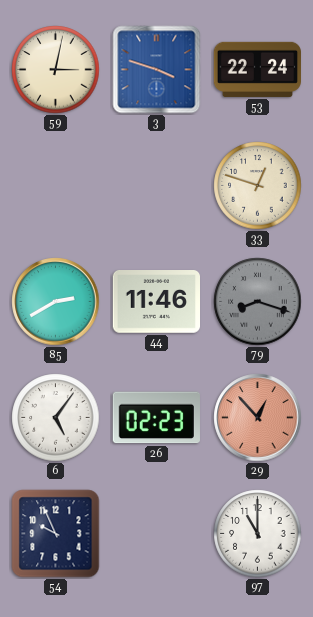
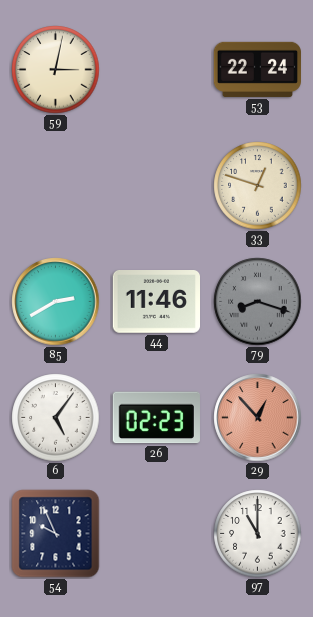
3: 3:48 -> none
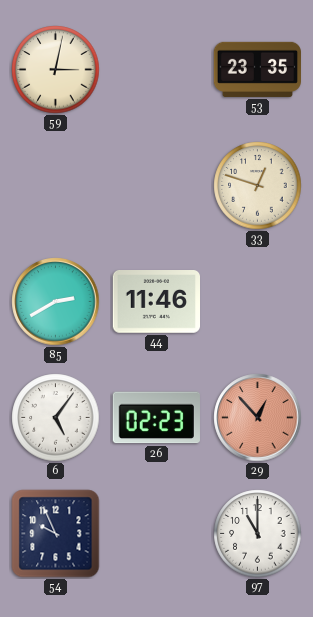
53: 22:24 -> 23:35
79: 8:18 -> none
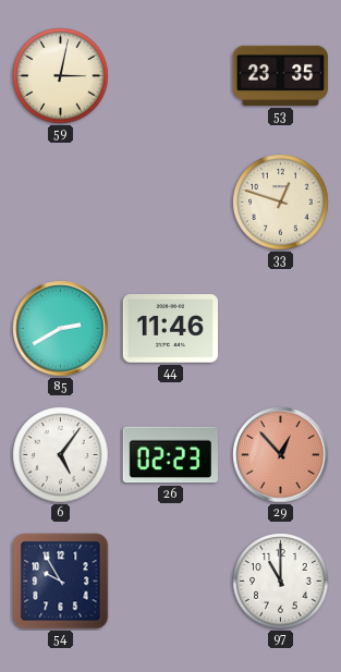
54: 9:56 -> 9:55
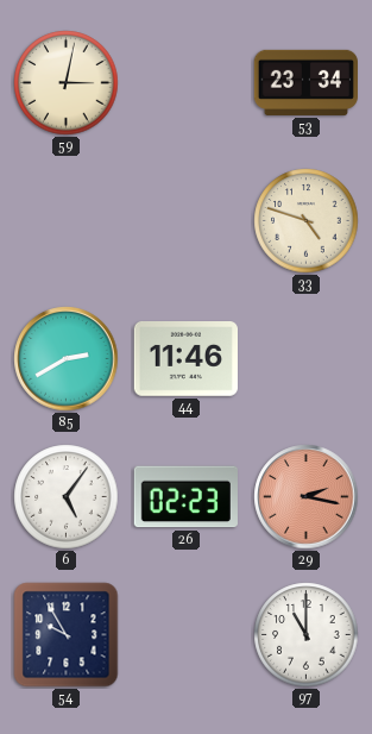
53: 23:35 -> 23:34
33: 12:48 -> 4:48
29: 12:53 -> 2:17
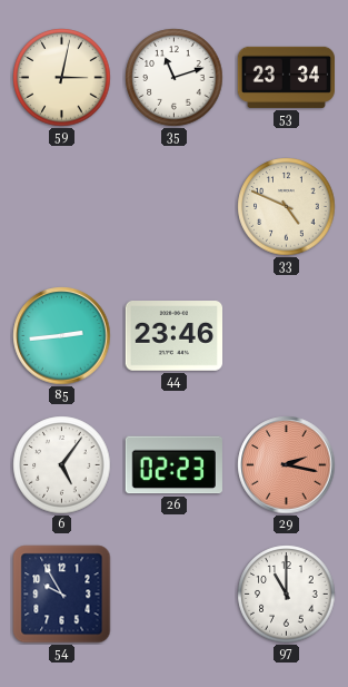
35: none -> 11:12
33: 4:48 -> 4:49
85: 2:40 -> 2:44
44: 11:46 -> 23:46
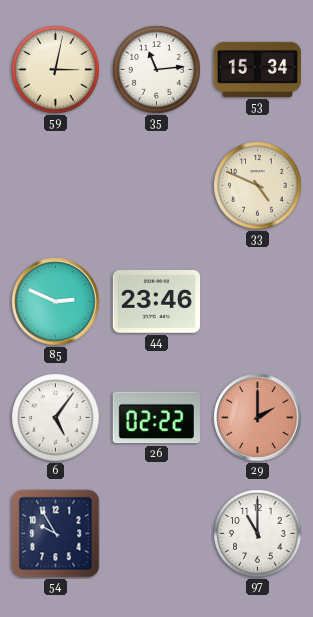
35: 11:12 -> 11:14
53: 23:34 -> 15:34
85: 2:44 -> 2:49
26: 02:23 -> 02:22
29: 2:17 -> 2:00
